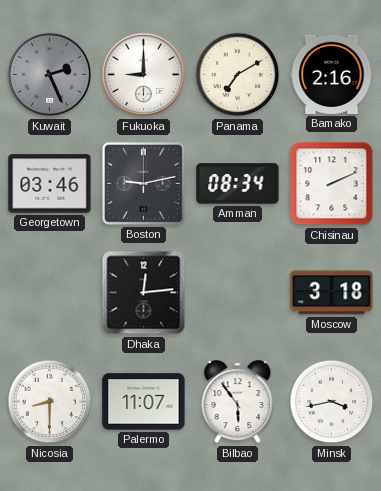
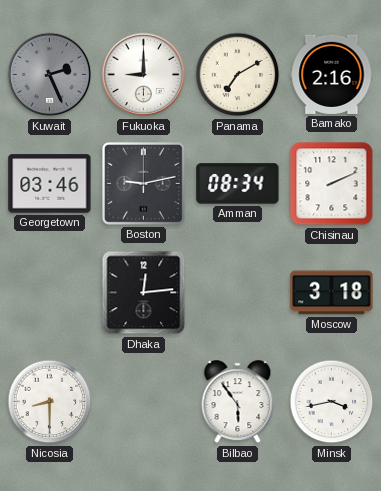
Palermo: 11:07 -> none
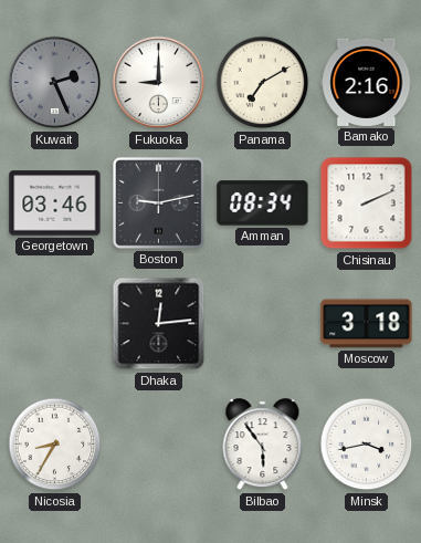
Nicosia: 8:30 -> 8:35
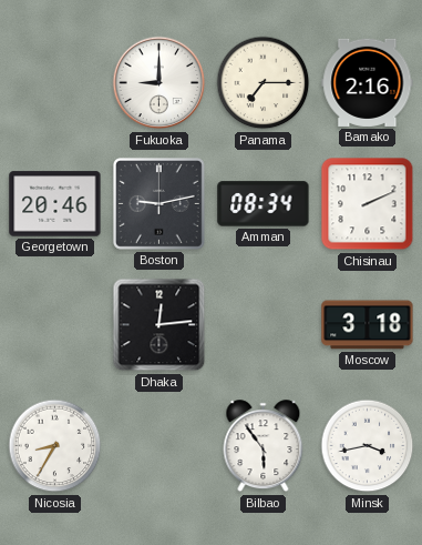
Kuwait: 2:26 -> none
Panama: 7:10 -> 7:15
Georgetown: 03:46 -> 20:46
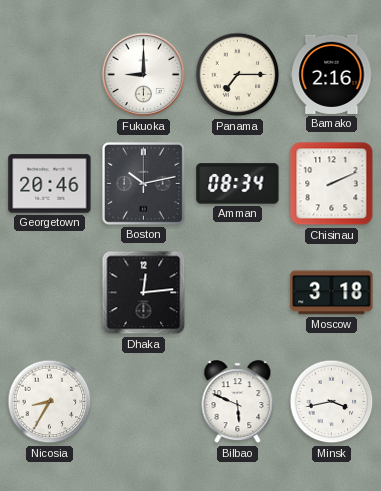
Boston: 9:13 -> 10:13
Bilbao: 5:54 -> 5:49
